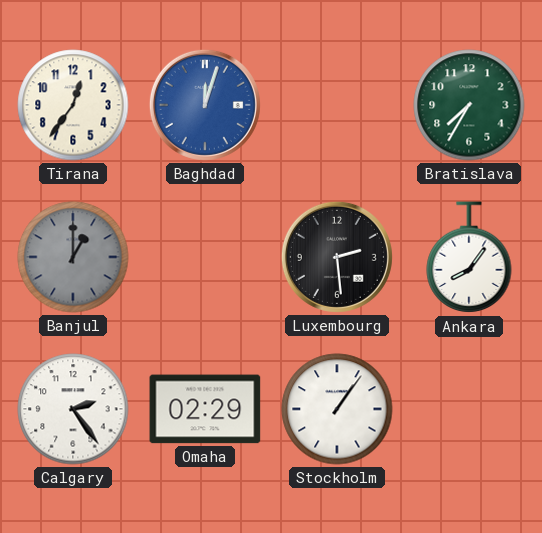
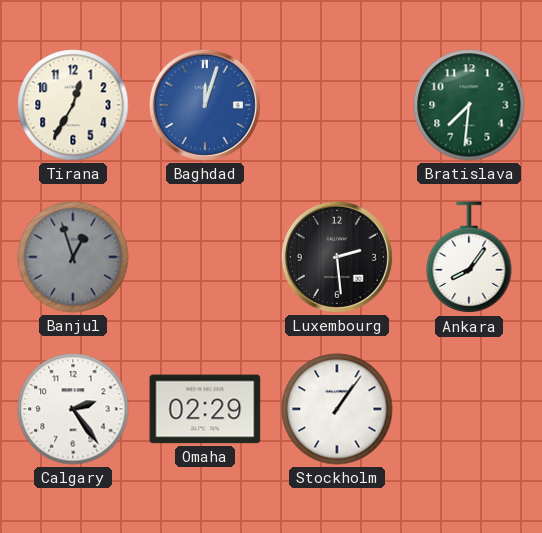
Tirana: 12:36 -> 12:35
Bratislava: 7:35 -> 7:31
Banjul: 1:00 -> 12:57
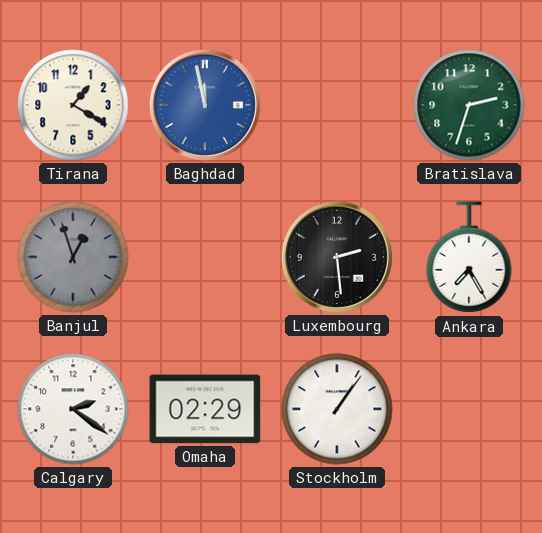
Tirana: 12:35 -> 1:20
Baghdad: 12:03 -> 11:58
Bratislava: 7:31 -> 2:33
Ankara: 8:06 -> 7:25
Calgary: 2:24 -> 2:21
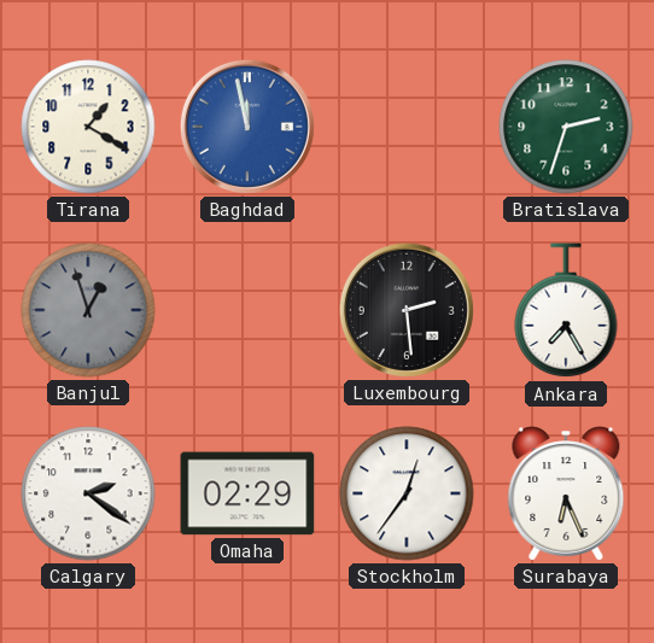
Stockholm: 1:06 -> 12:36
Surabaya: none -> 6:26
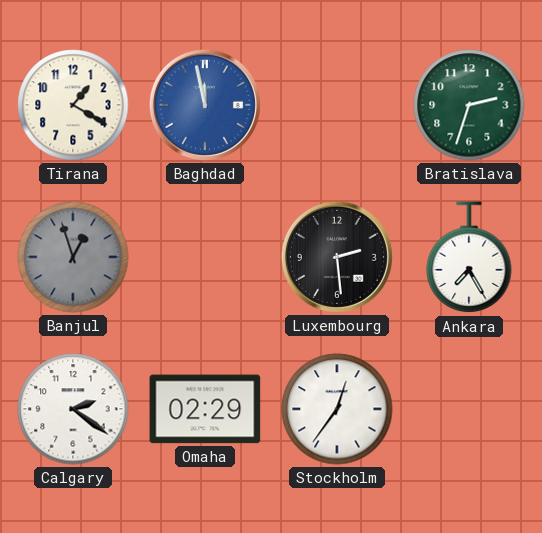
Surabaya: 6:26 -> none
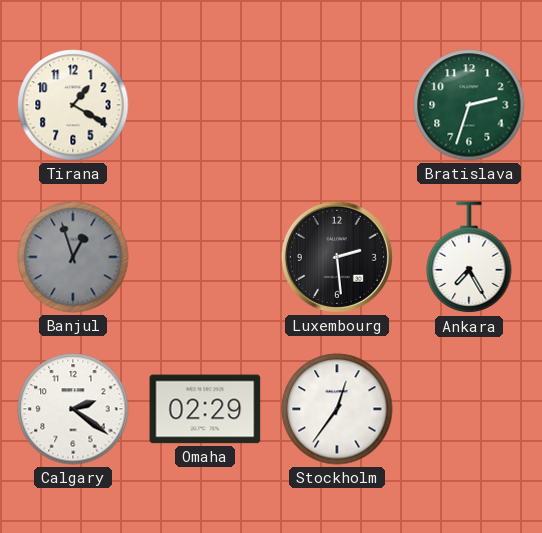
Baghdad: 11:58 -> none
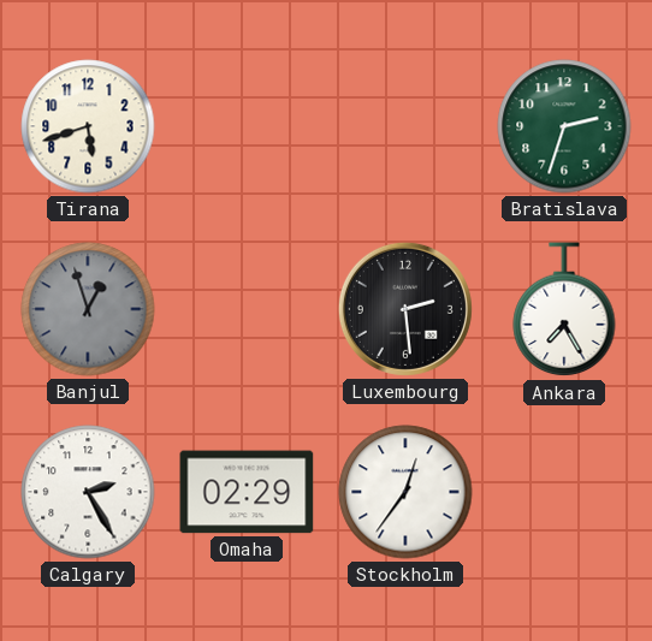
Tirana: 1:20 -> 5:42
Calgary: 2:21 -> 2:25
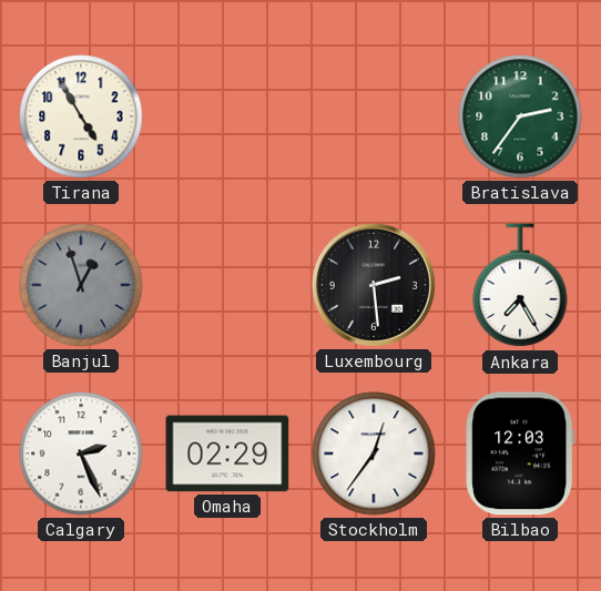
Tirana: 5:42 -> 4:55
Bratislava: 2:33 -> 2:36
Calgary: 2:25 -> 2:26
Bilbao: none -> 12:03
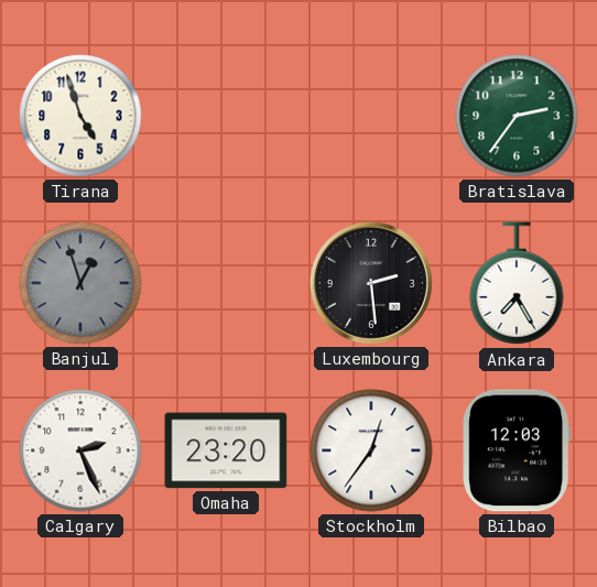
Tirana: 4:55 -> 4:57
Omaha: 02:29 -> 23:20
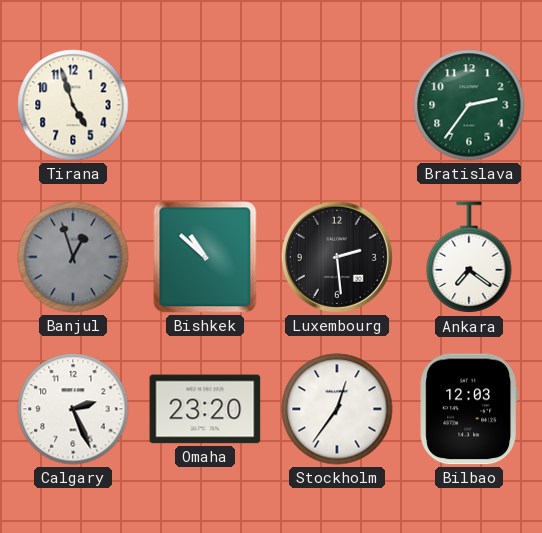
Bishkek: none -> 10:52
Ankara: 7:25 -> 7:21
